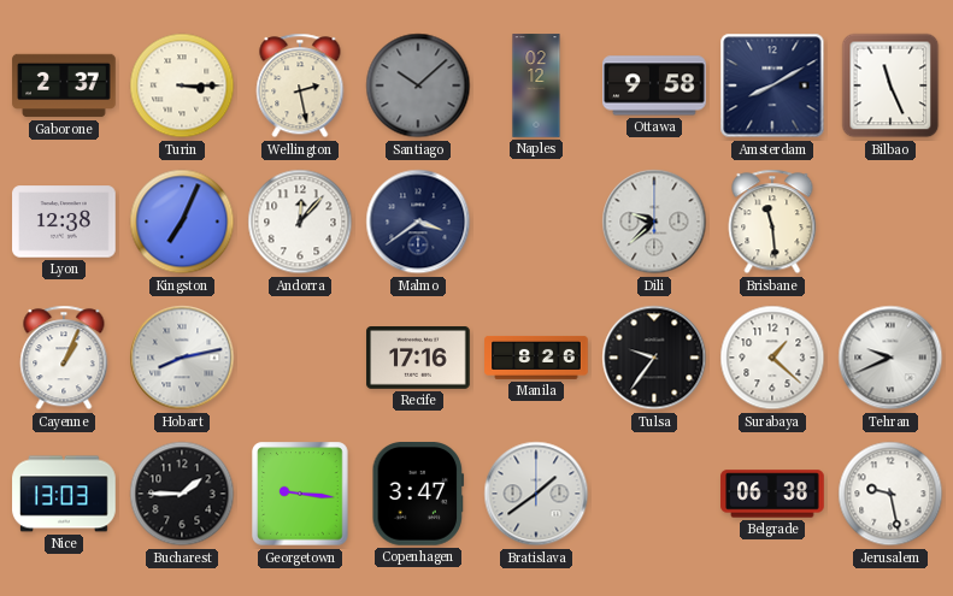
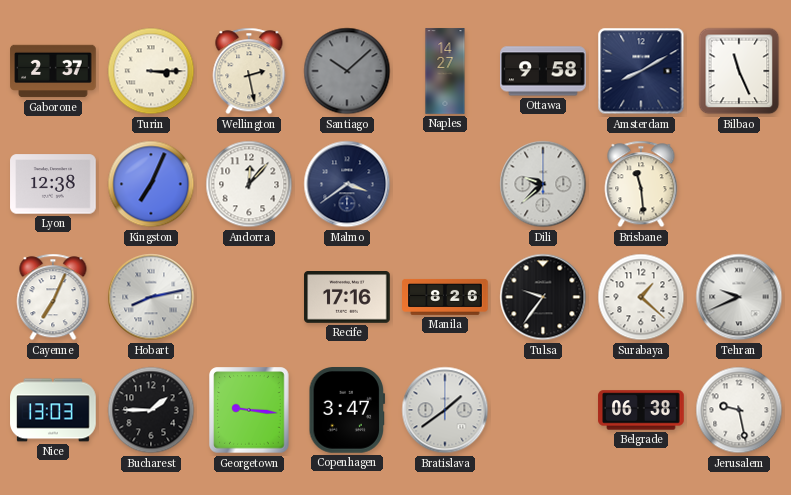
Naples: 02:12 -> 14:27
Cayenne: 1:04 -> 7:04
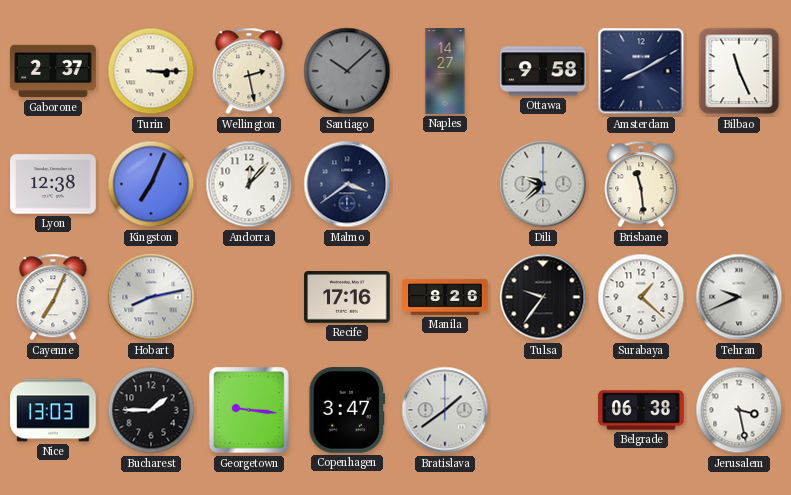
Jerusalem: 9:28 -> 3:28
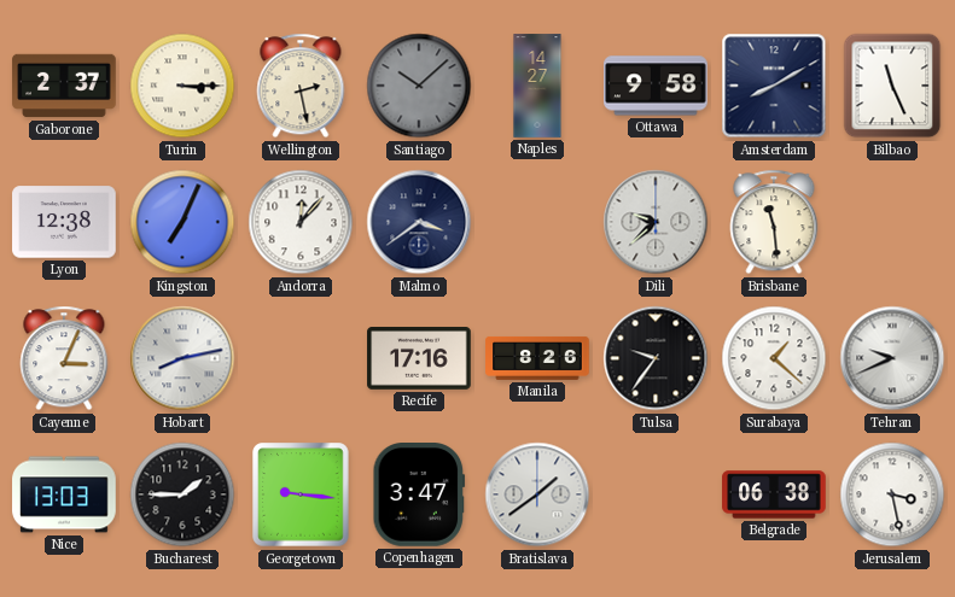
Cayenne: 7:04 -> 3:04
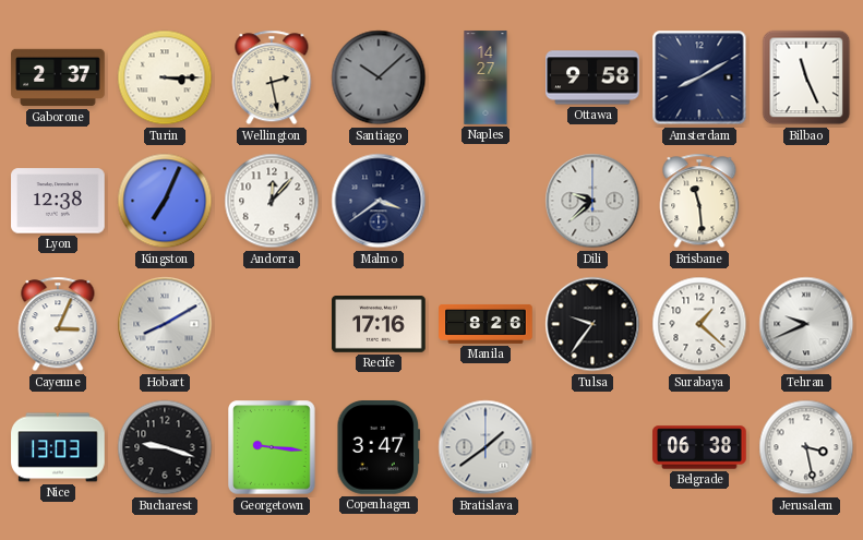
Hobart: 8:13 -> 8:10
Bucharest: 1:45 -> 9:18
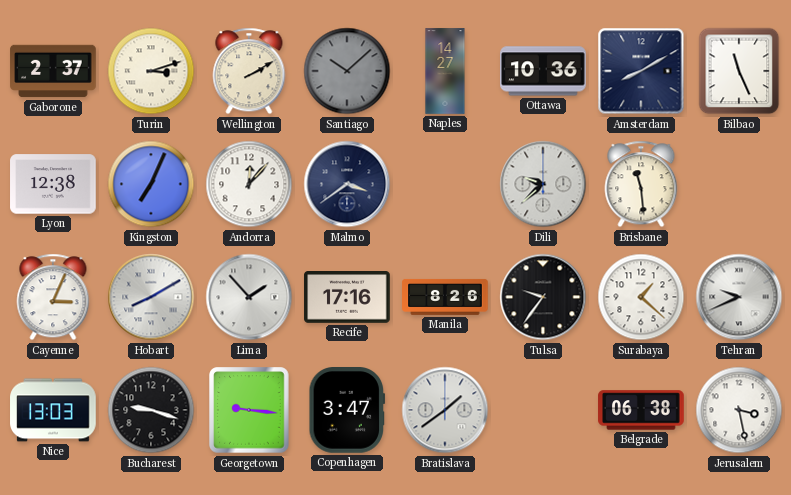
Turin: 3:15 -> 3:12
Wellington: 2:28 -> 2:10
Ottawa: 9:58 -> 10:36
Lima: none -> 1:53
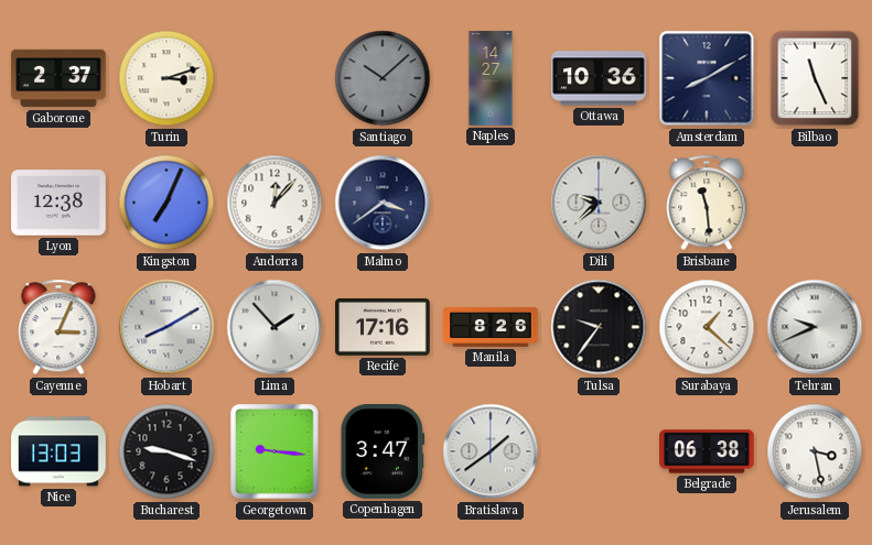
Wellington: 2:10 -> none
